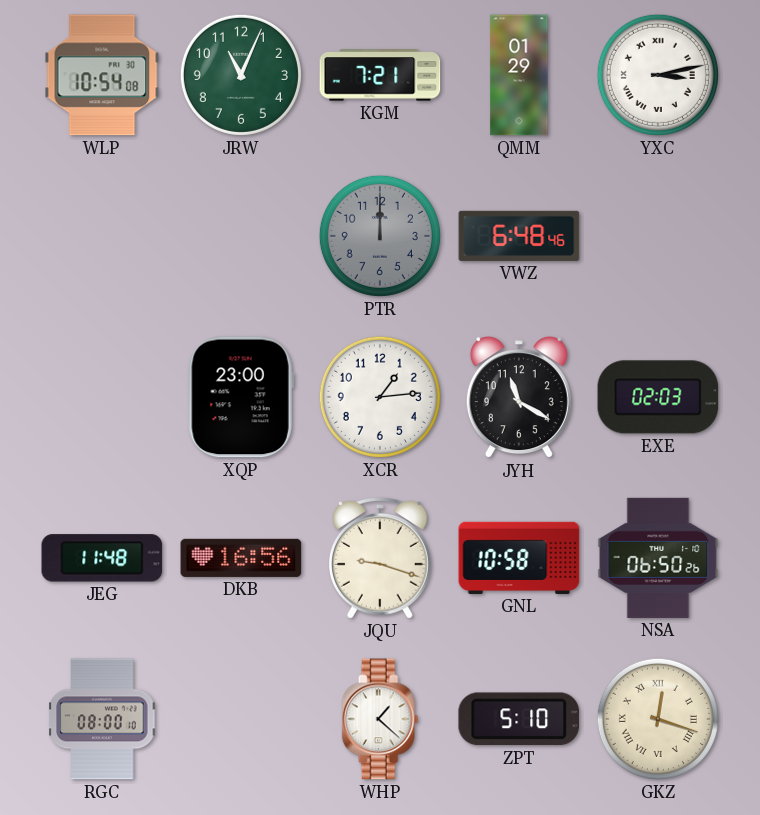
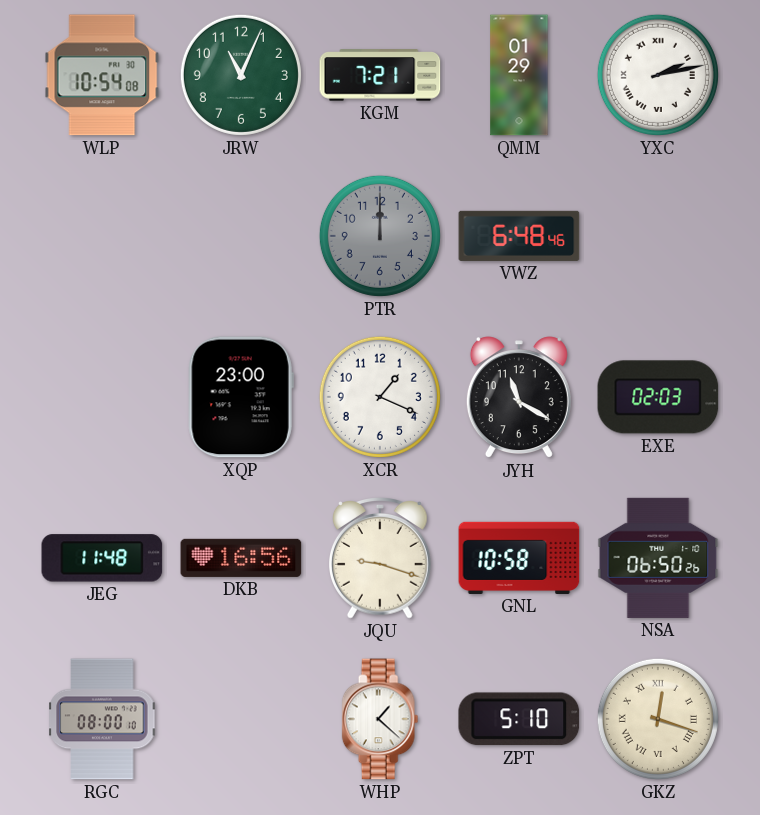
YXC: 3:13 -> 2:13
XCR: 1:14 -> 1:19
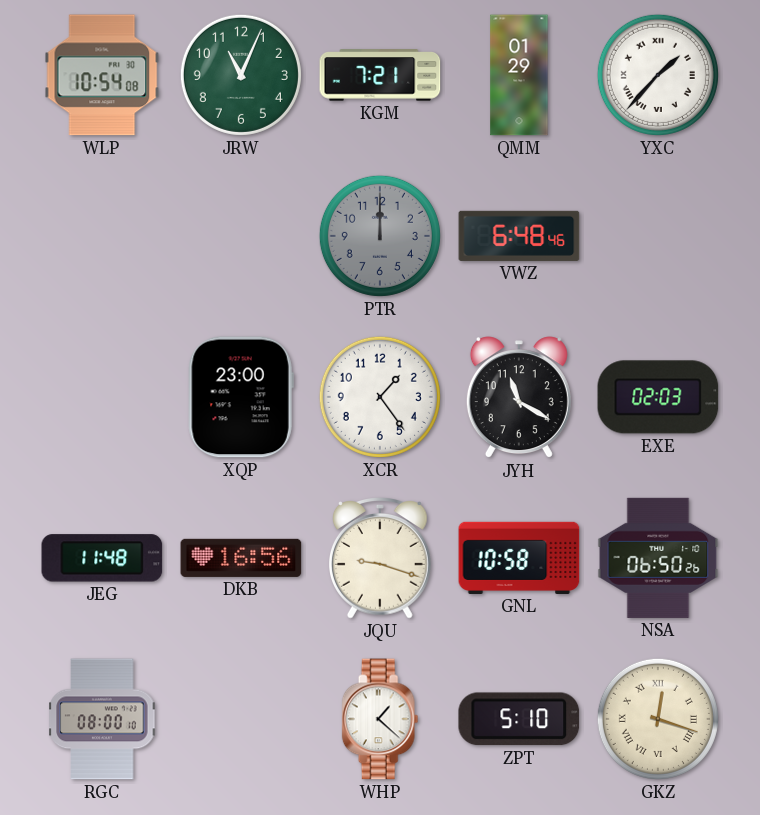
YXC: 2:13 -> 1:37
XCR: 1:19 -> 1:24
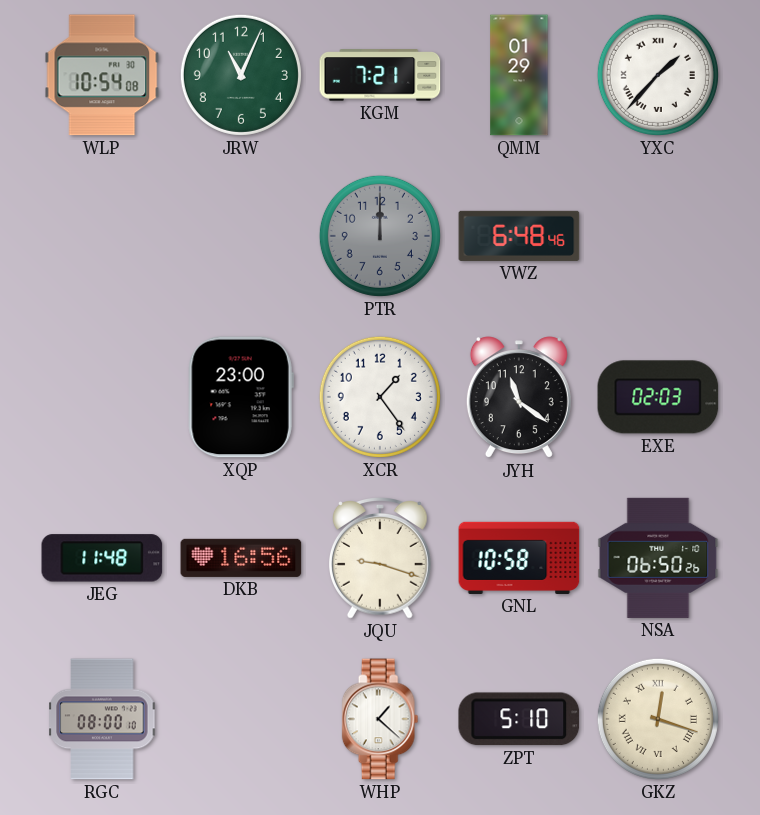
JYH: 11:20 -> 11:21
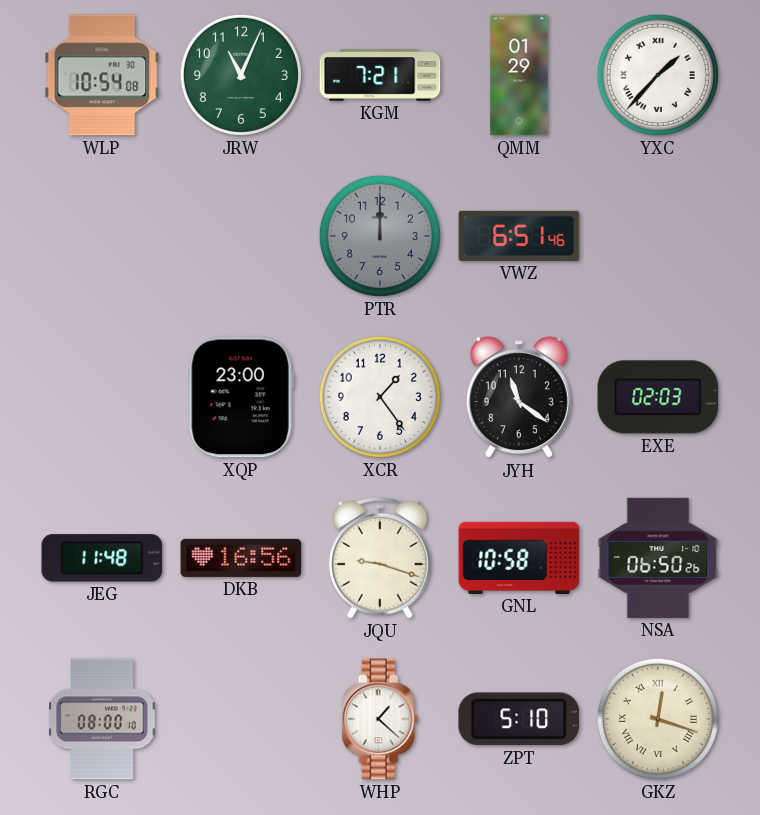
VWZ: 6:48 -> 6:51
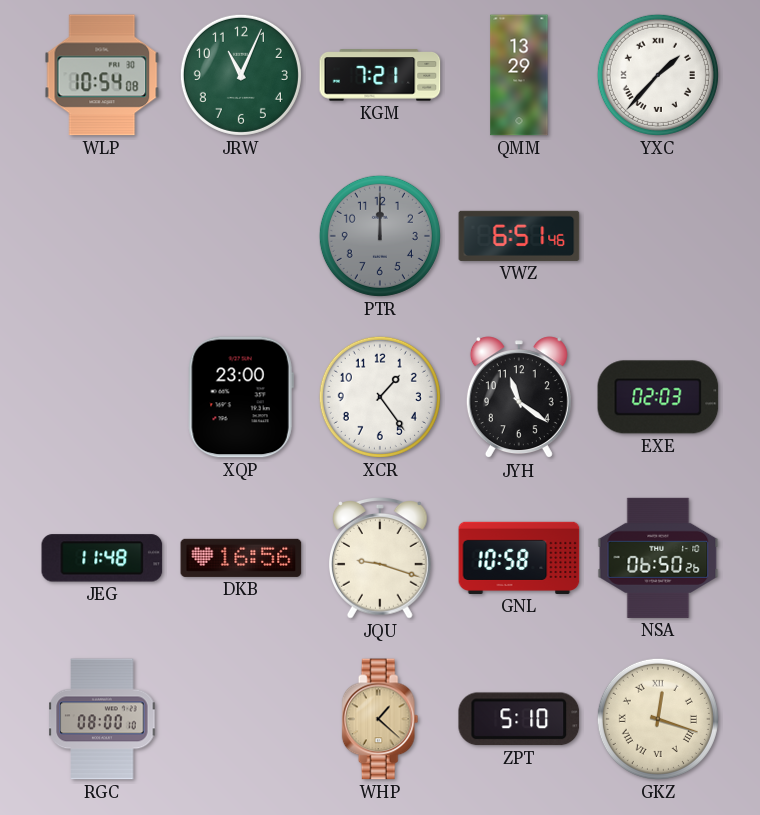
QMM: 01:29 -> 13:29
WHP dial: white -> champagne
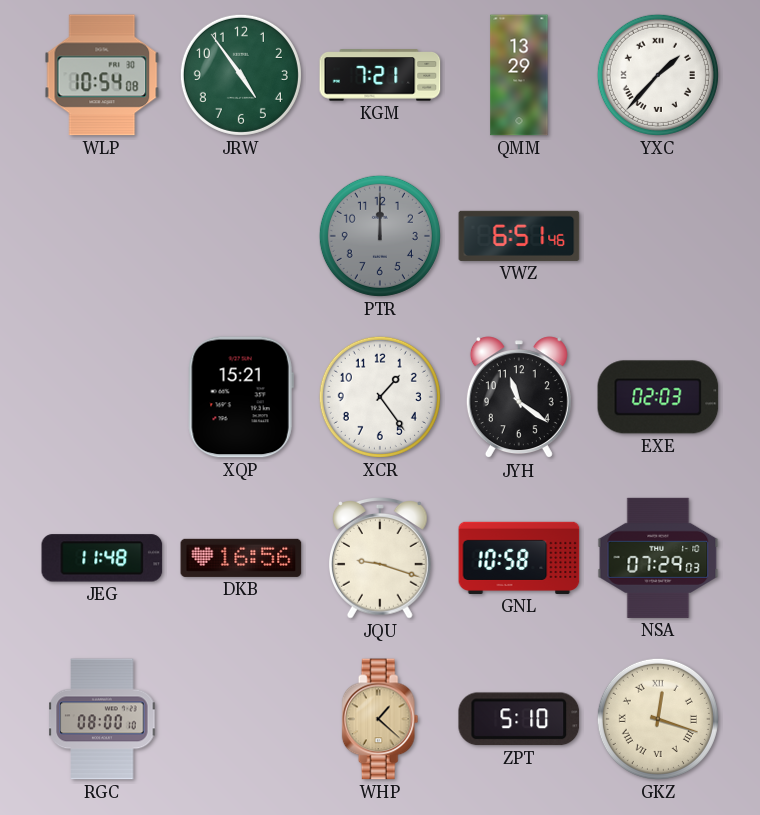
JRW: 11:04 -> 4:54
XQP: 23:00 -> 15:21
NSA: 06:50 -> 07:29
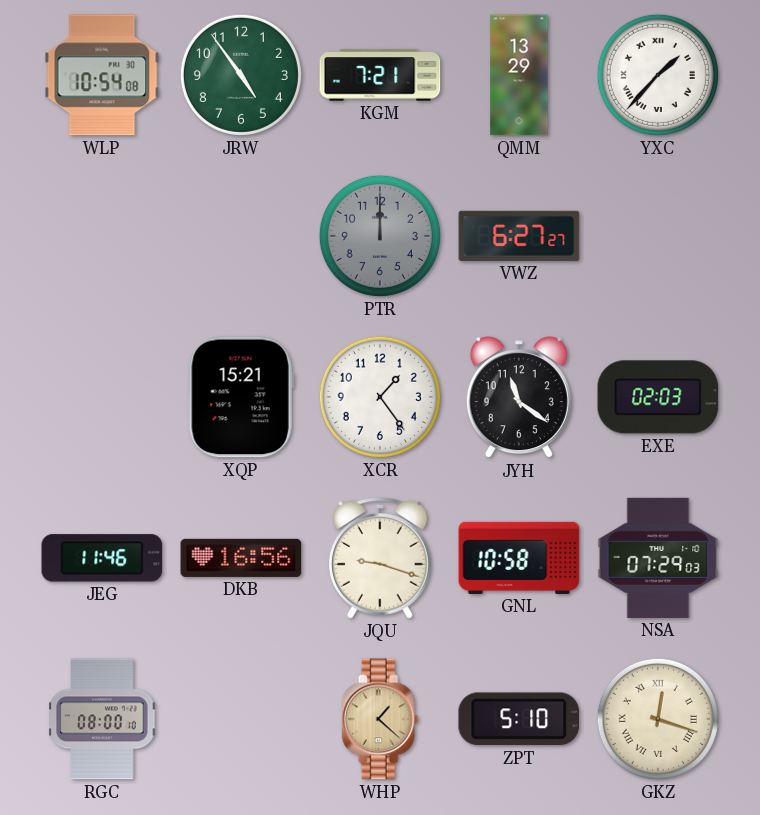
VWZ: 6:51 -> 6:27
JEG: 11:48 -> 11:46
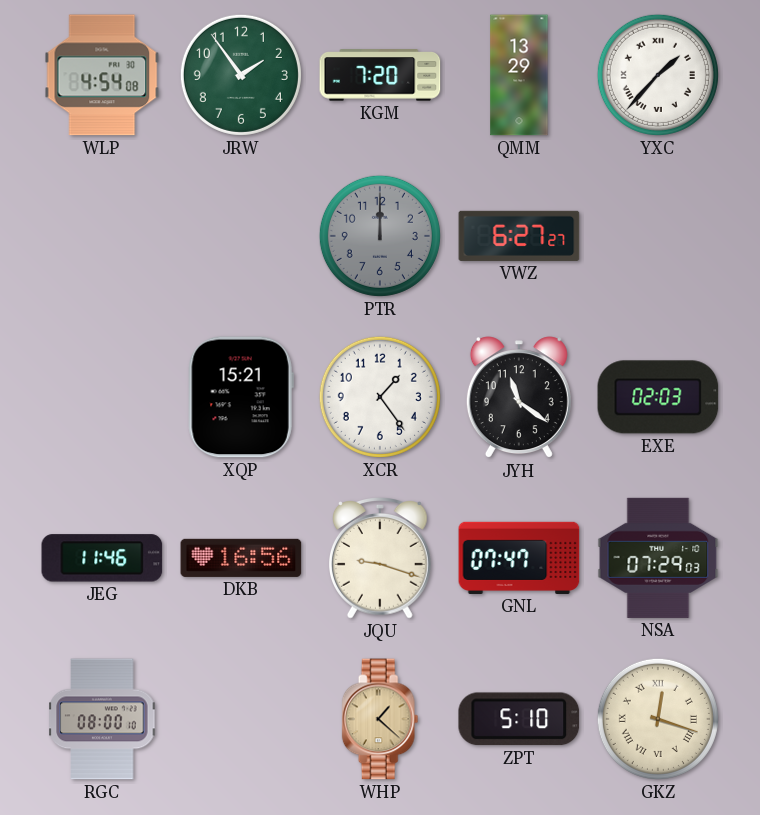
WLP: 10:54 -> 4:54
JRW: 4:54 -> 1:54
KGM: 7:21 -> 7:20
GNL: 10:58 -> 07:47
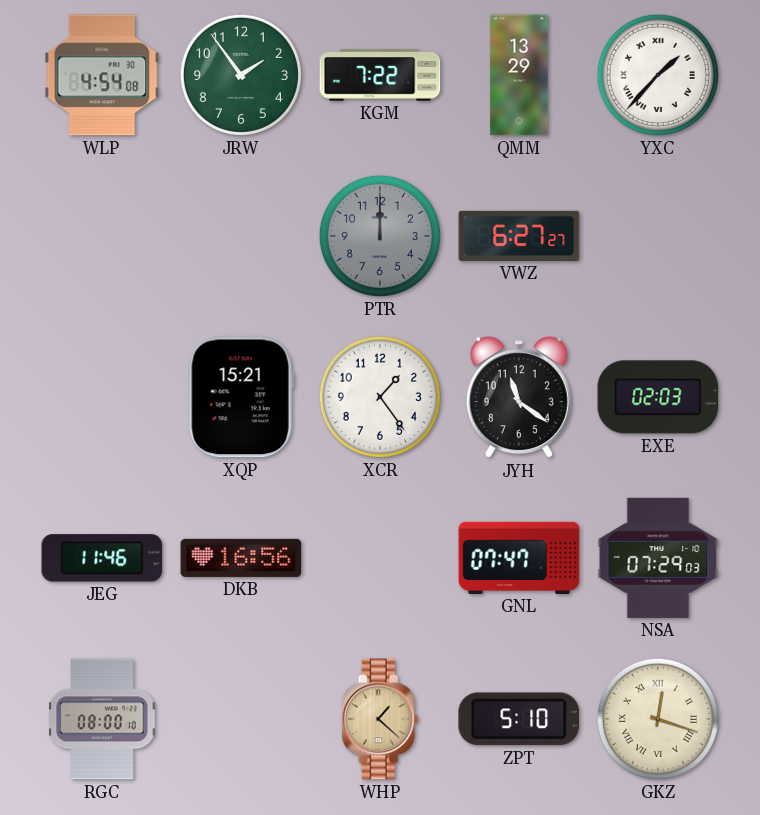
KGM: 7:20 -> 7:22
JQU: 9:18 -> none
